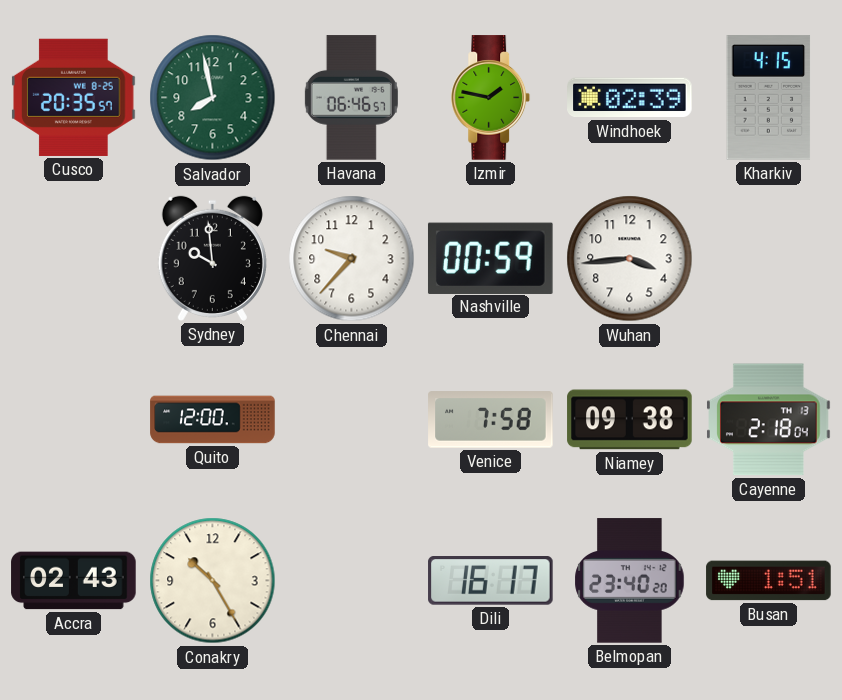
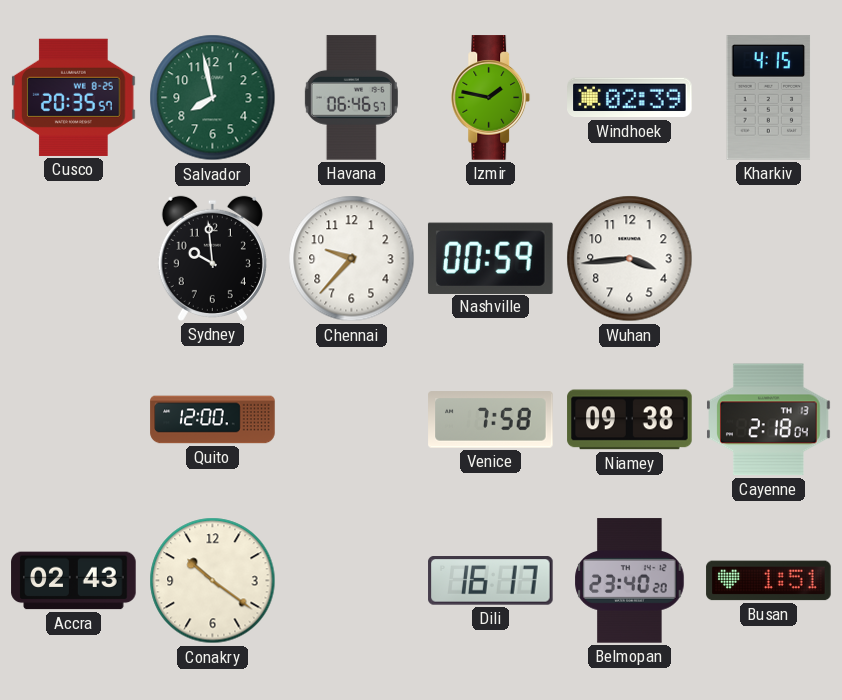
Conakry: 10:25 -> 10:21
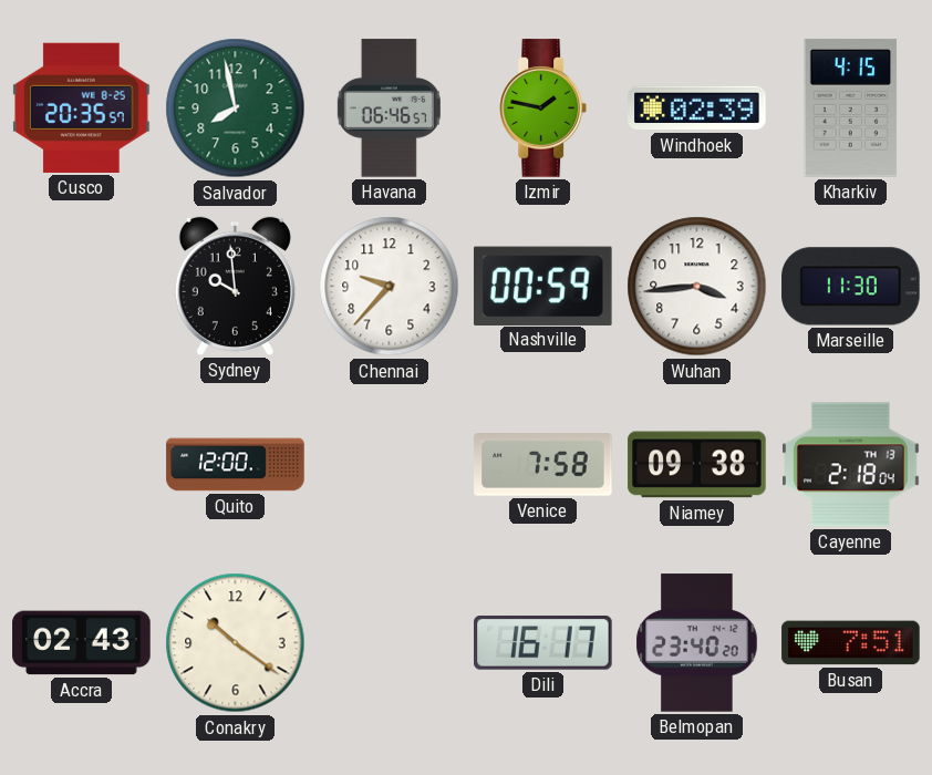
Marseille: none -> 11:30
Busan: 1:51 -> 7:51
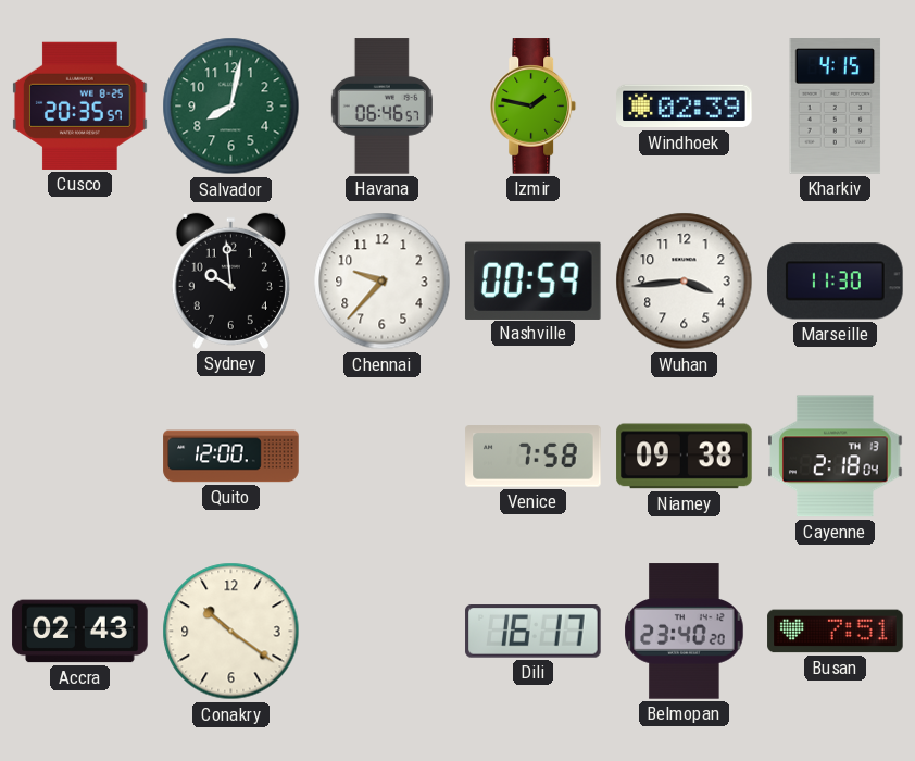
Salvador: 7:58 -> 8:02
